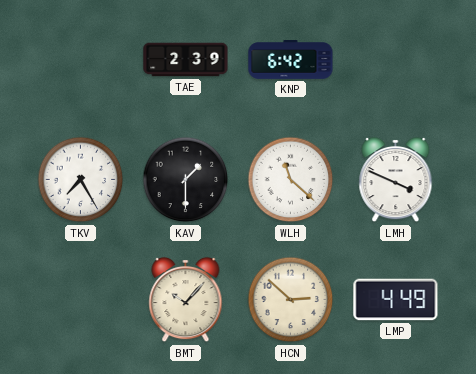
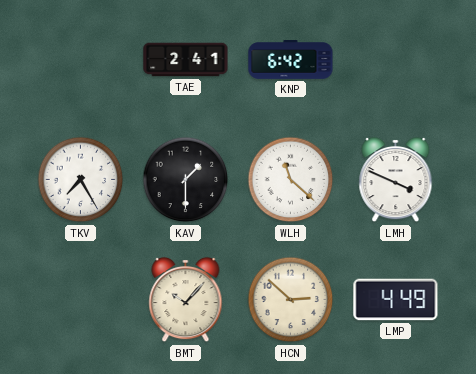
TAE: 2:39 -> 2:41
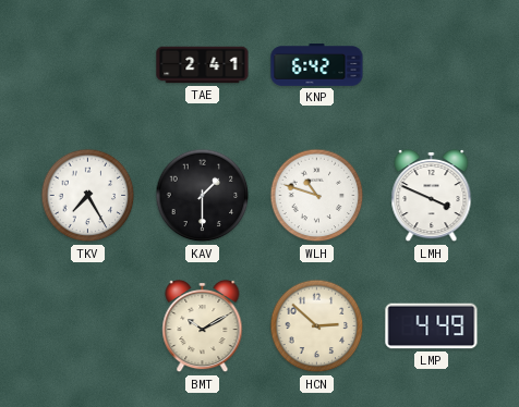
WLH: 11:22 -> 10:48
BMT: 10:07 -> 10:10
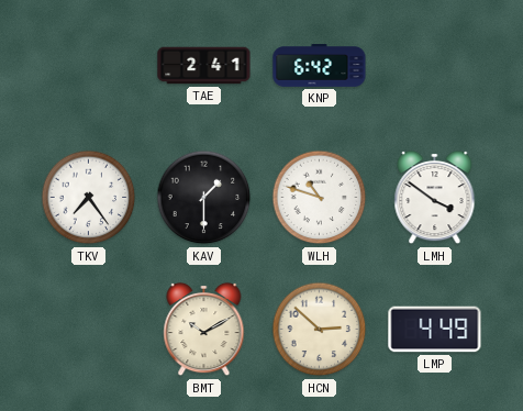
TKV: 7:25 -> 7:24
LMH: 3:49 -> 3:51
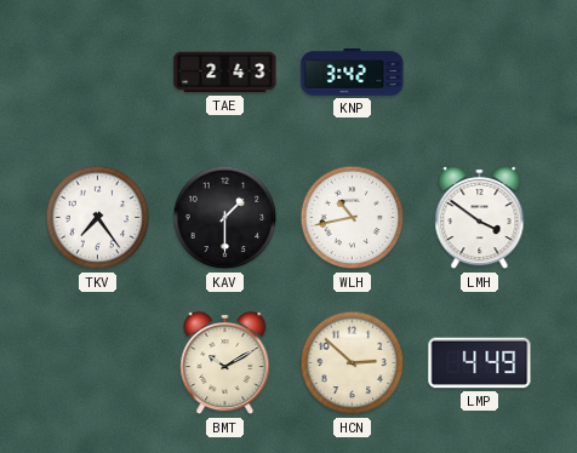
TAE: 2:41 -> 2:43
KNP: 6:42 -> 3:42
WLH: 10:48 -> 10:43
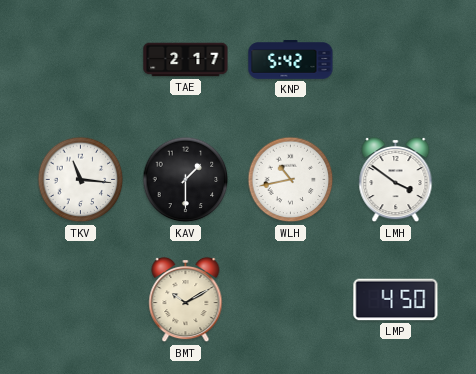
TAE: 2:43 -> 2:17
KNP: 3:42 -> 5:42
TKV: 7:24 -> 11:16
HCN: 2:52 -> none
LMP: 4:49 -> 4:50
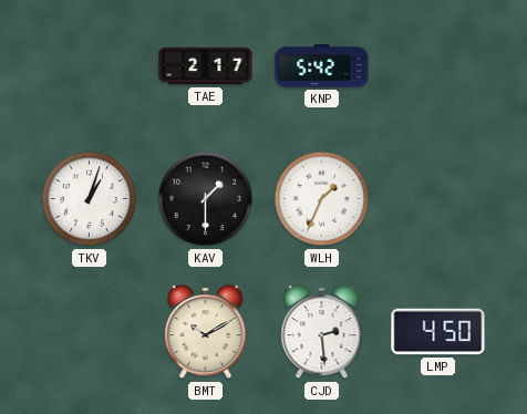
TKV: 11:16 -> 1:03
WLH: 10:43 -> 1:34
LMH: 3:51 -> none
CJD: none -> 2:29
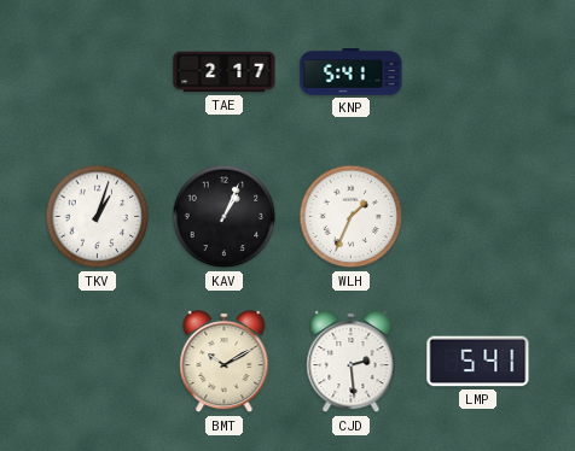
KNP: 5:42 -> 5:41
KAV: 1:30 -> 1:04
LMP: 4:50 -> 5:41
